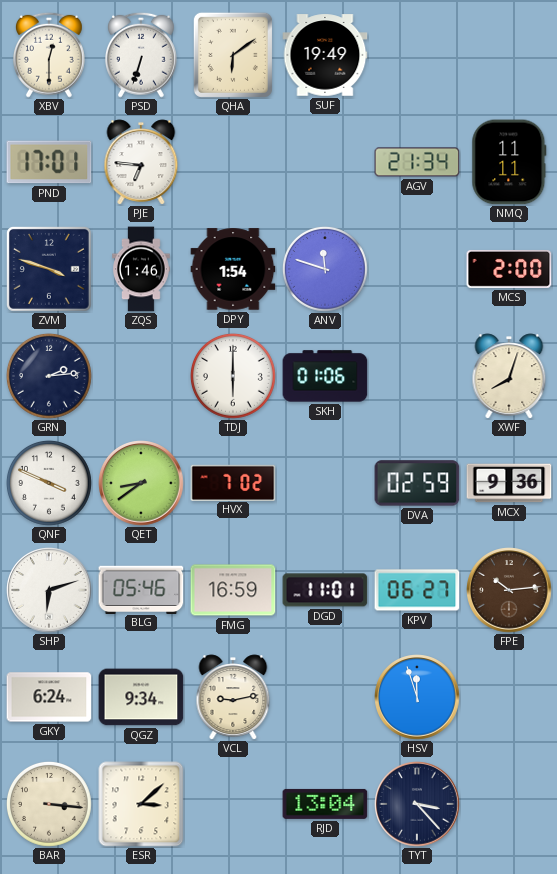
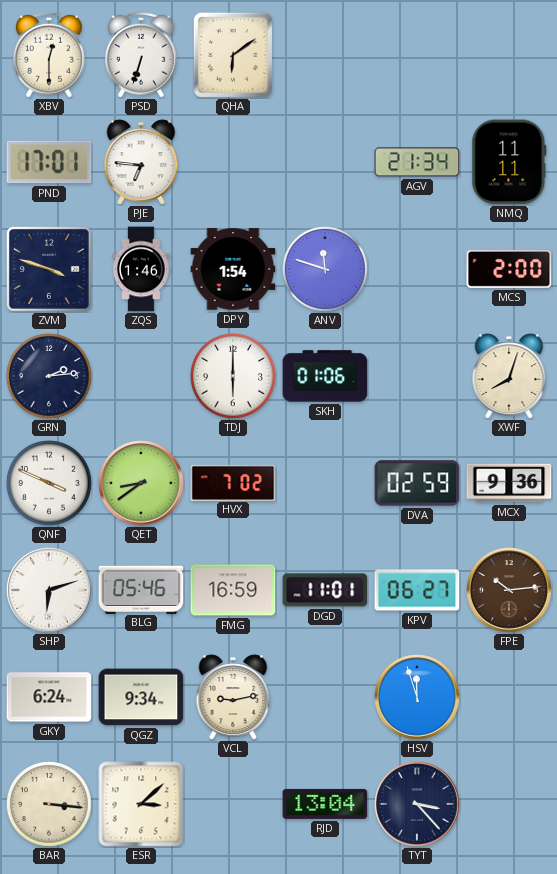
SUF: 19:49 -> none
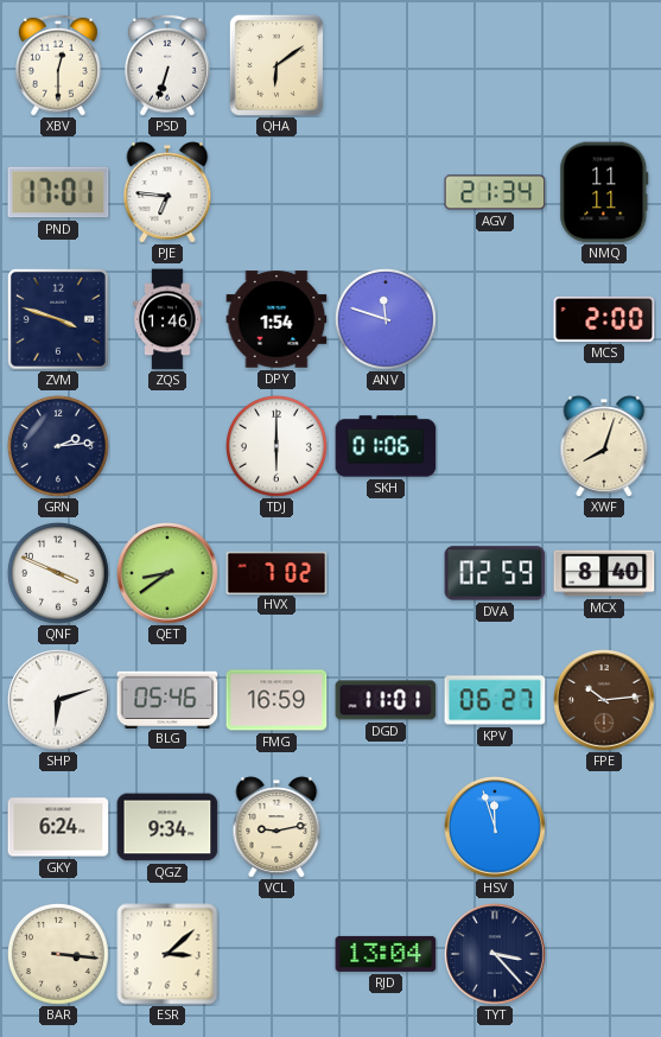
MCX: 9:36 -> 8:40
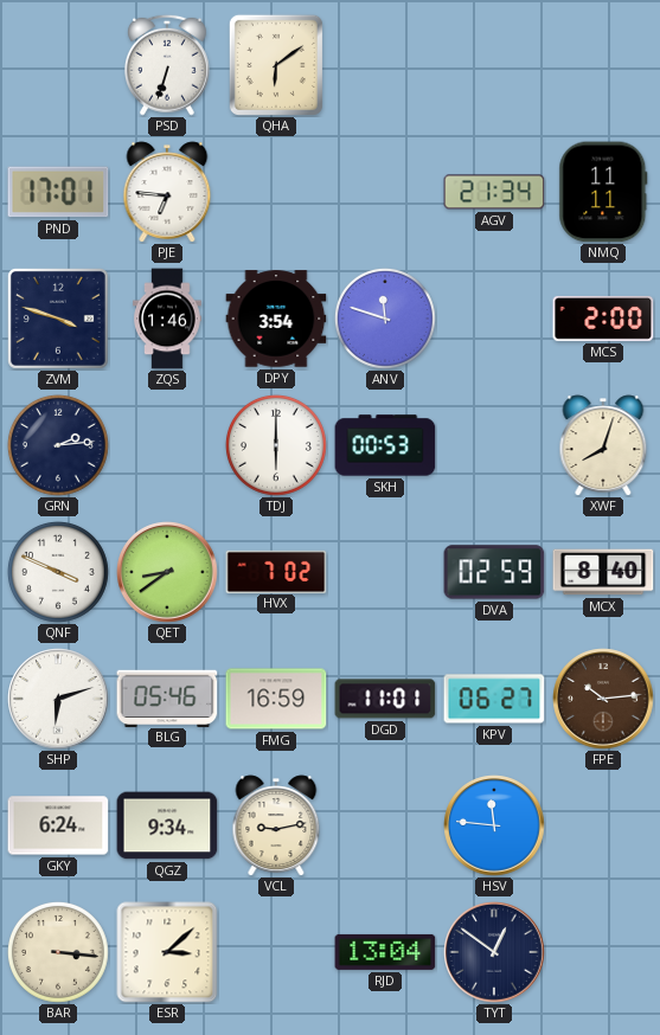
XBV: 12:30 -> none
DPY: 1:54 -> 3:54
SKH: 01:06 -> 00:53
HSV: 11:57 -> 11:46
TYT: 3:23 -> 12:51
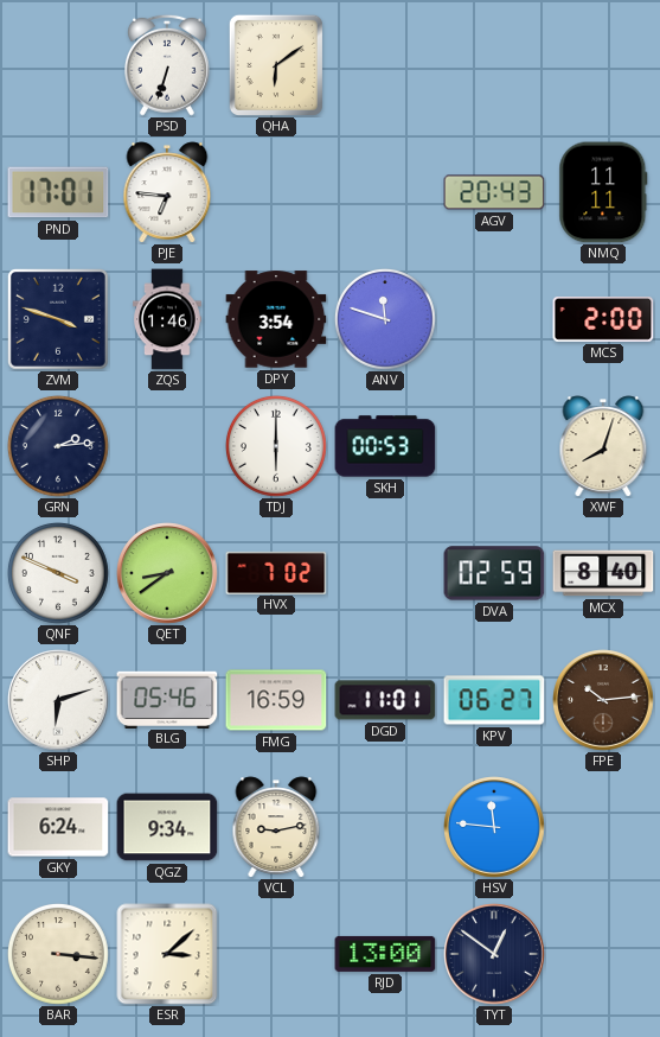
AGV: 21:34 -> 20:43
RJD: 13:04 -> 13:00
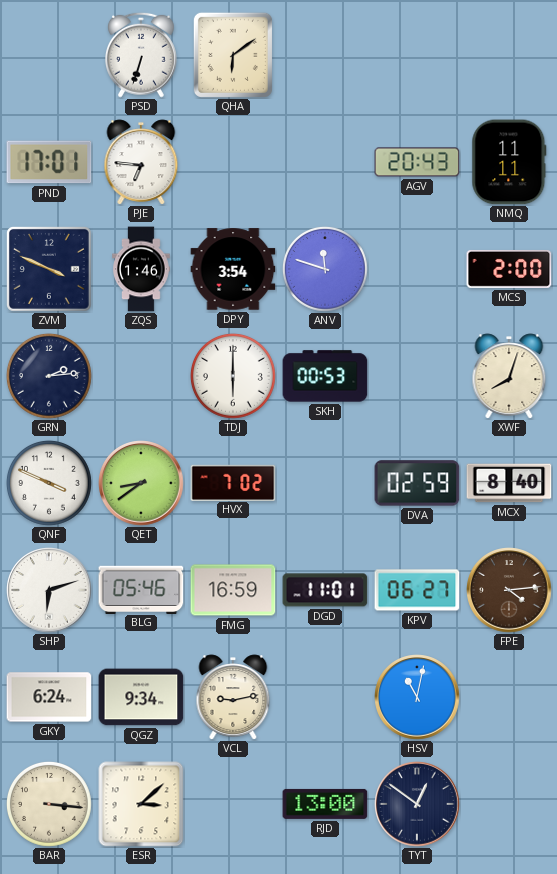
ZVM: 3:48 -> 3:49
FPE: 10:14 -> 4:14
HSV: 11:46 -> 11:02
